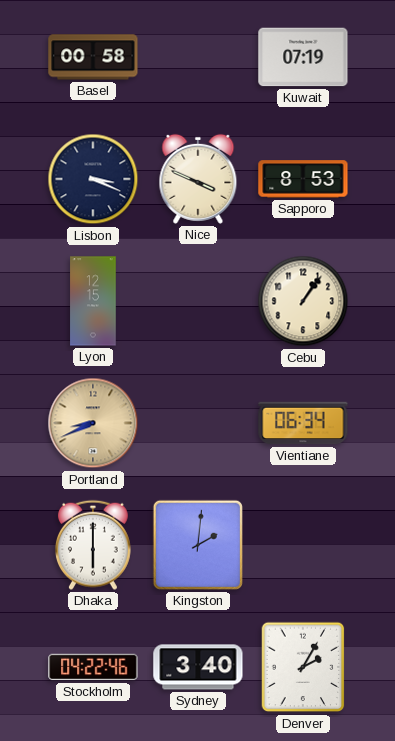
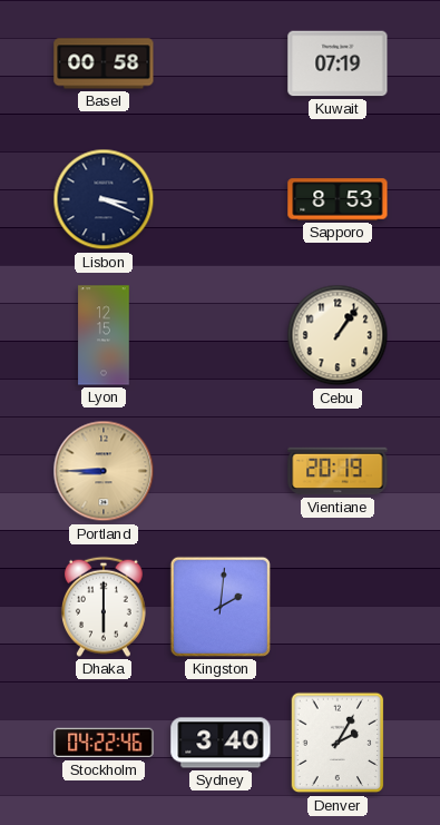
Nice: 3:49 -> none
Portland: 8:41 -> 8:45
Vientiane: 06:34 -> 20:19
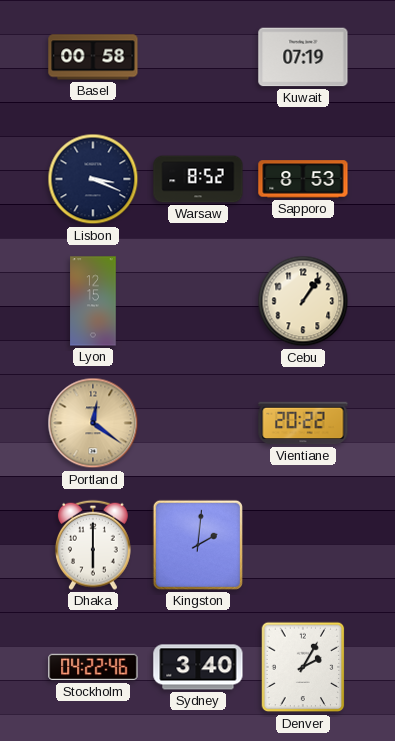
Warsaw: none -> 8:52
Portland: 8:45 -> 12:21
Vientiane: 20:19 -> 20:22
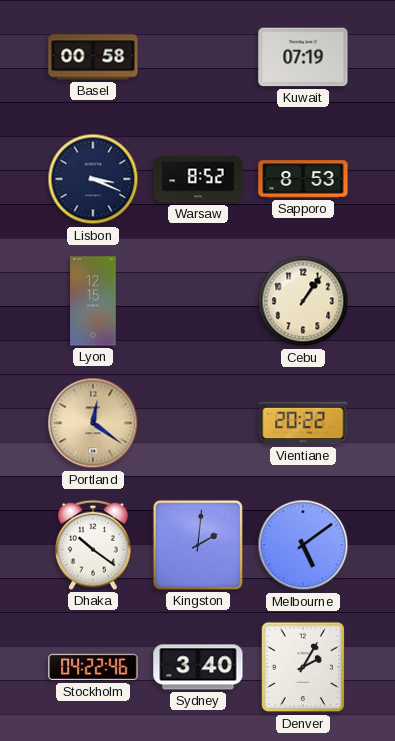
Dhaka: 6:00 -> 10:21
Melbourne: none -> 5:09
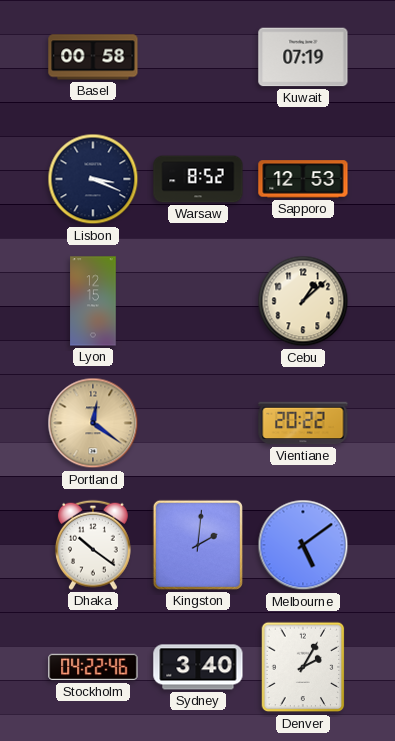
Sapporo: 8:53 -> 12:53
Cebu: 1:06 -> 1:08
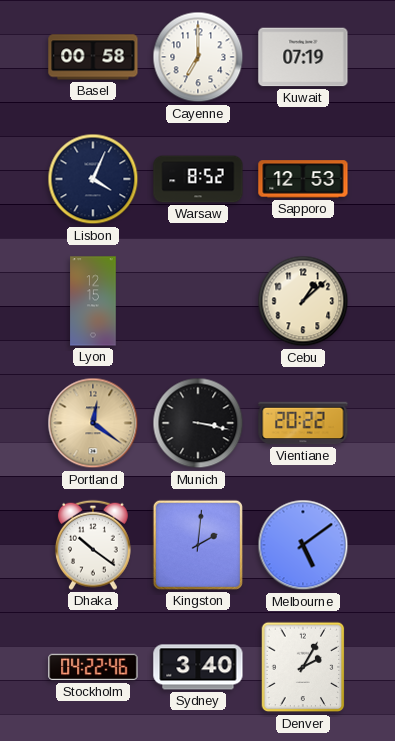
Cayenne: none -> 7:00
Lisbon: 3:19 -> 4:04
Munich: none -> 3:17
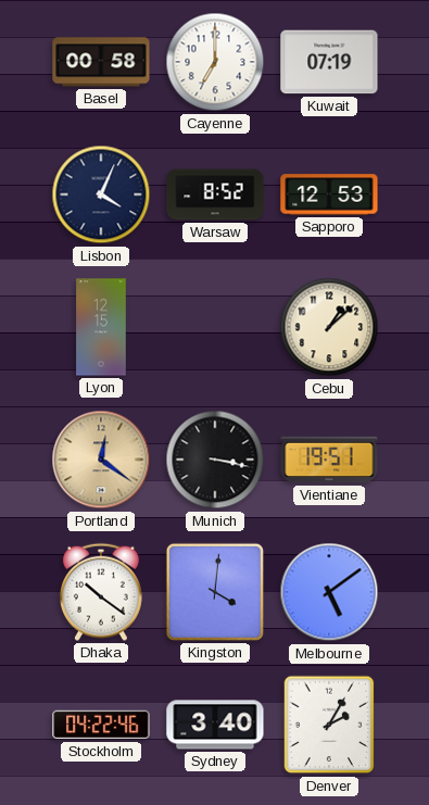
Vientiane: 20:22 -> 19:51
Kingston: 2:01 -> 4:01
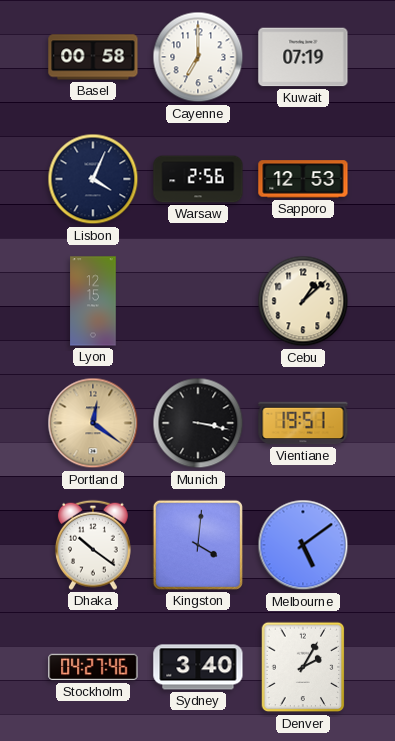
Warsaw: 8:52 -> 2:56
Stockholm: 04:22 -> 04:27
